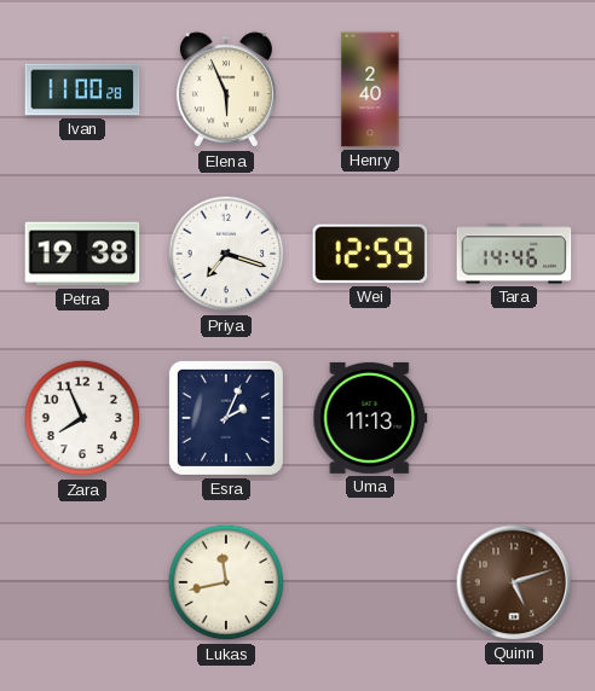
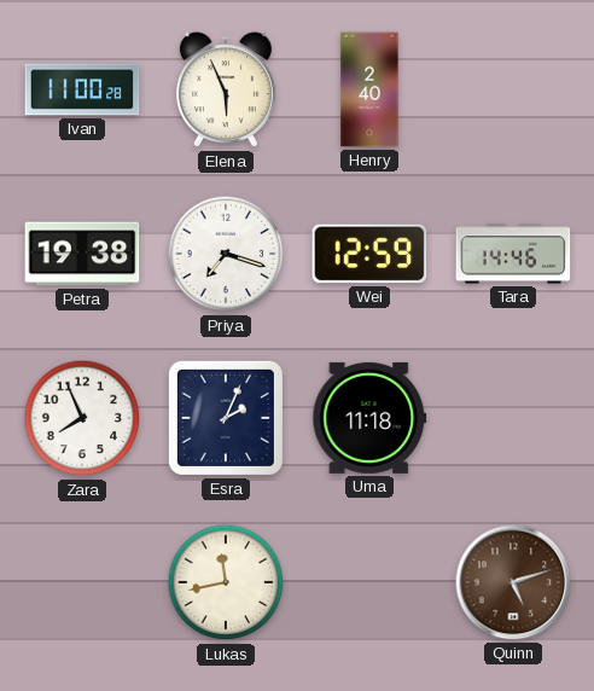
Uma: 11:13 -> 11:18
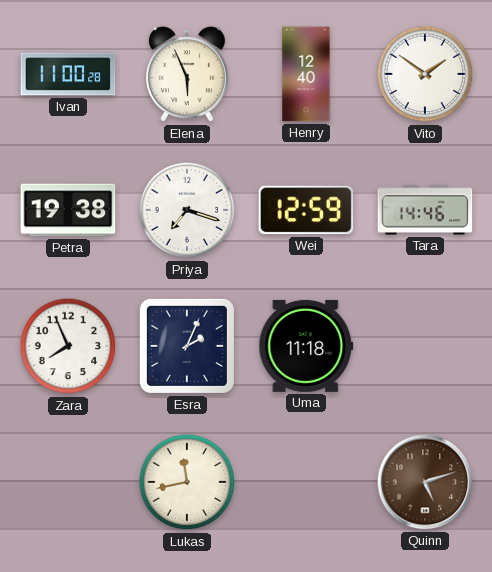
Henry: 2:40 -> 12:40
Vito: none -> 1:51
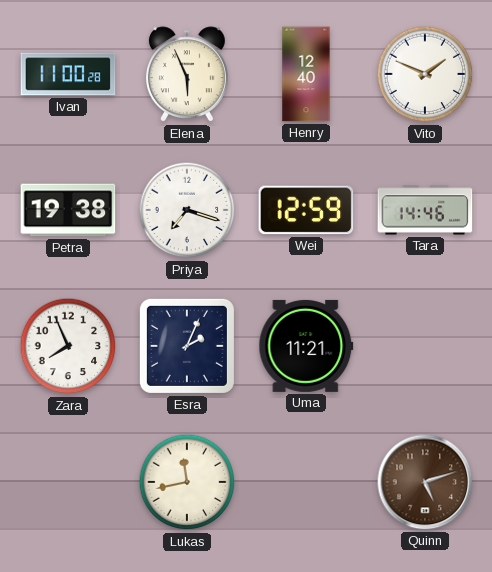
Vito: 1:51 -> 1:49
Uma: 11:18 -> 11:21
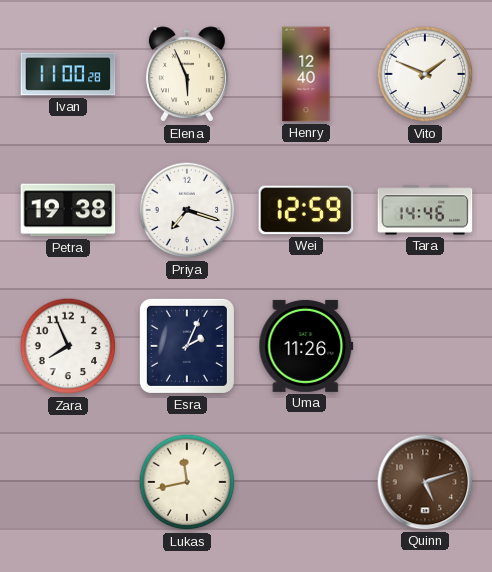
Uma: 11:21 -> 11:26
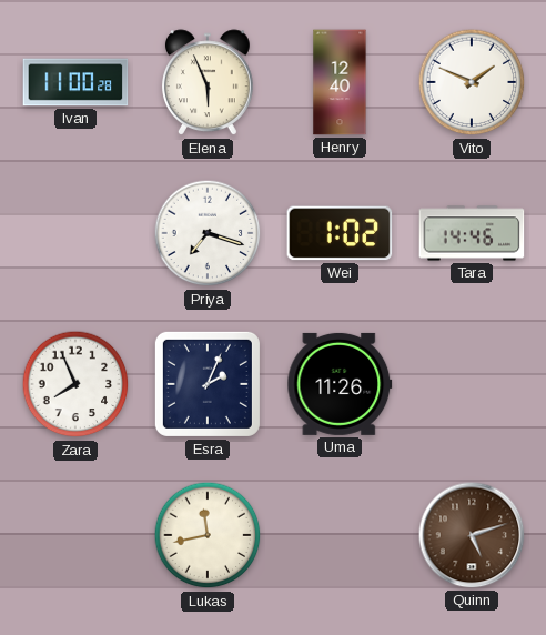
Petra: 19:38 -> none
Wei: 12:59 -> 1:02
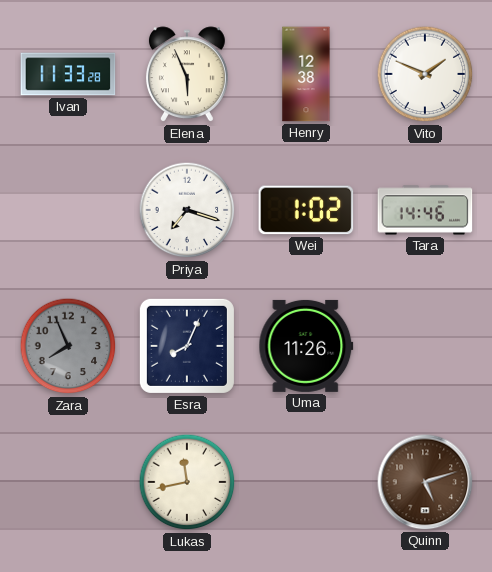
Ivan: 11:00 -> 11:33
Henry: 12:40 -> 12:38
Zara dial: white -> grey
Esra: 2:04 -> 8:04
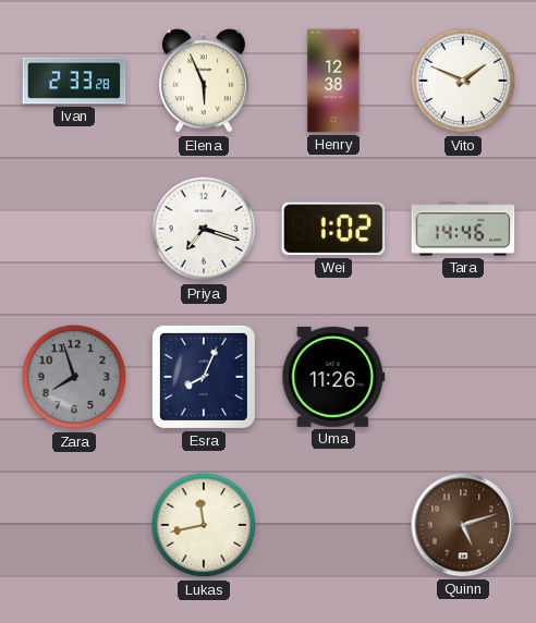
Ivan: 11:33 -> 2:33
Zara: 7:56 -> 7:57
